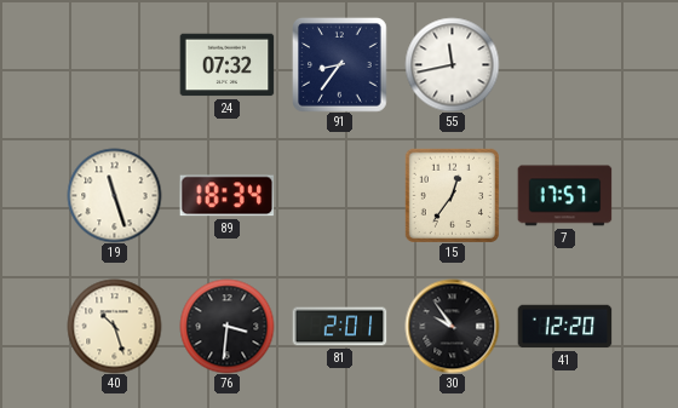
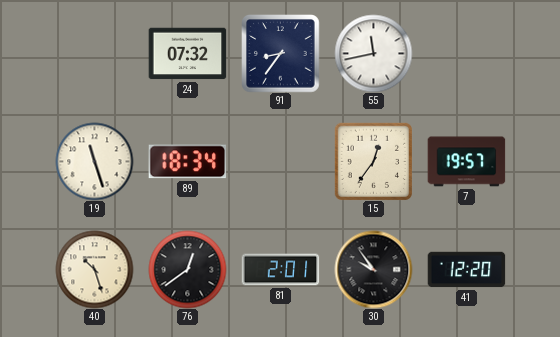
7: 17:57 -> 19:57
76: 3:31 -> 12:39
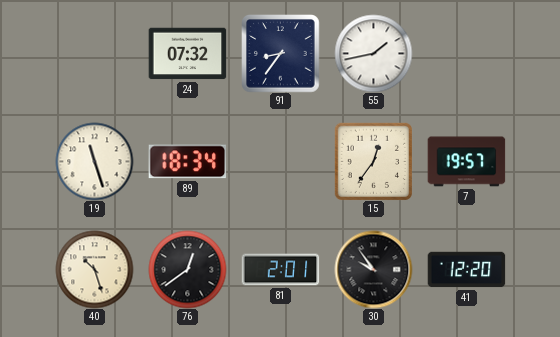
55: 11:43 -> 1:43
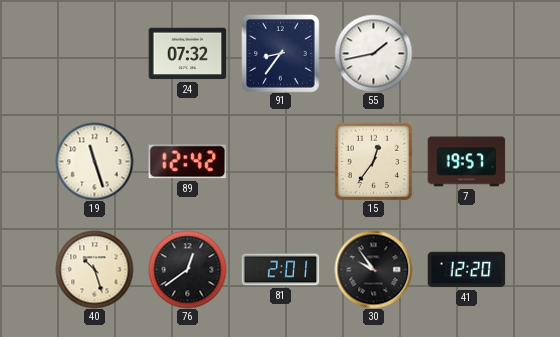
89: 18:34 -> 12:42
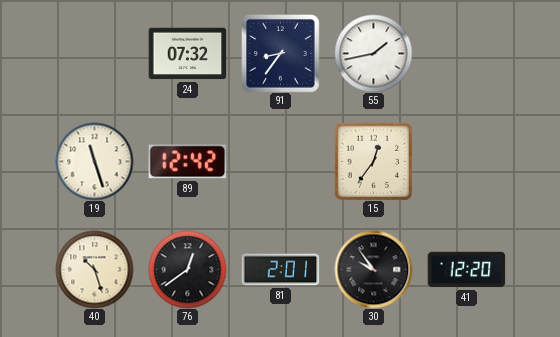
7: 19:57 -> none
